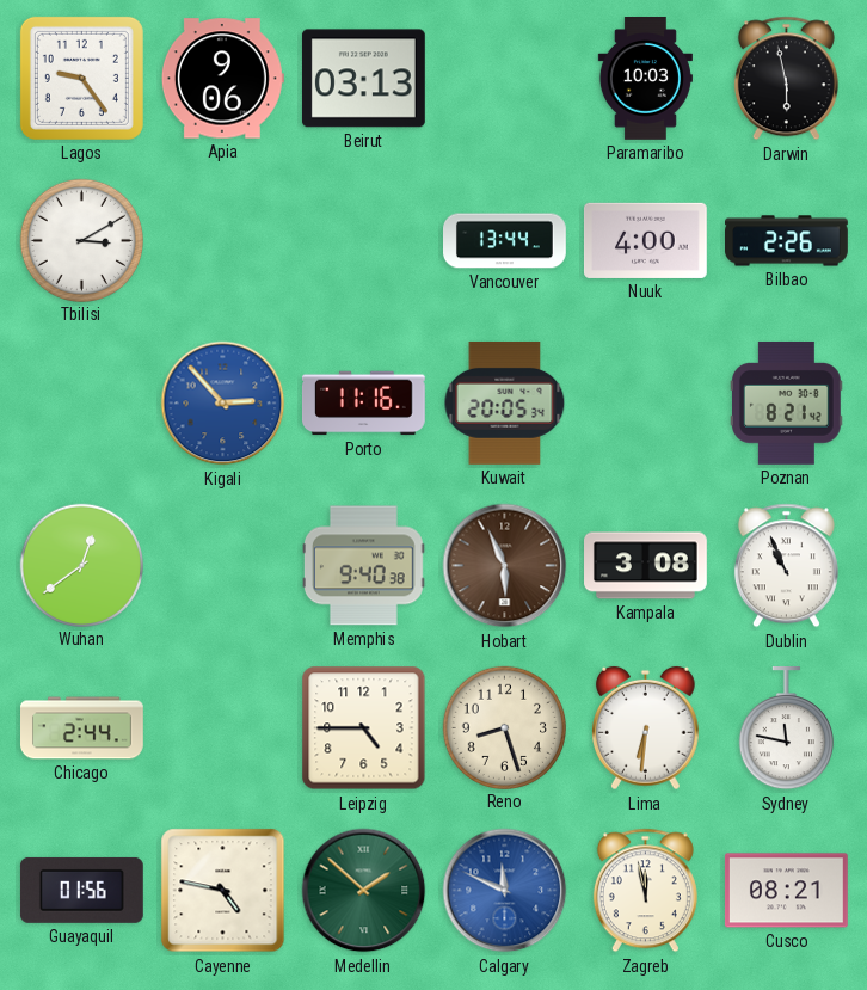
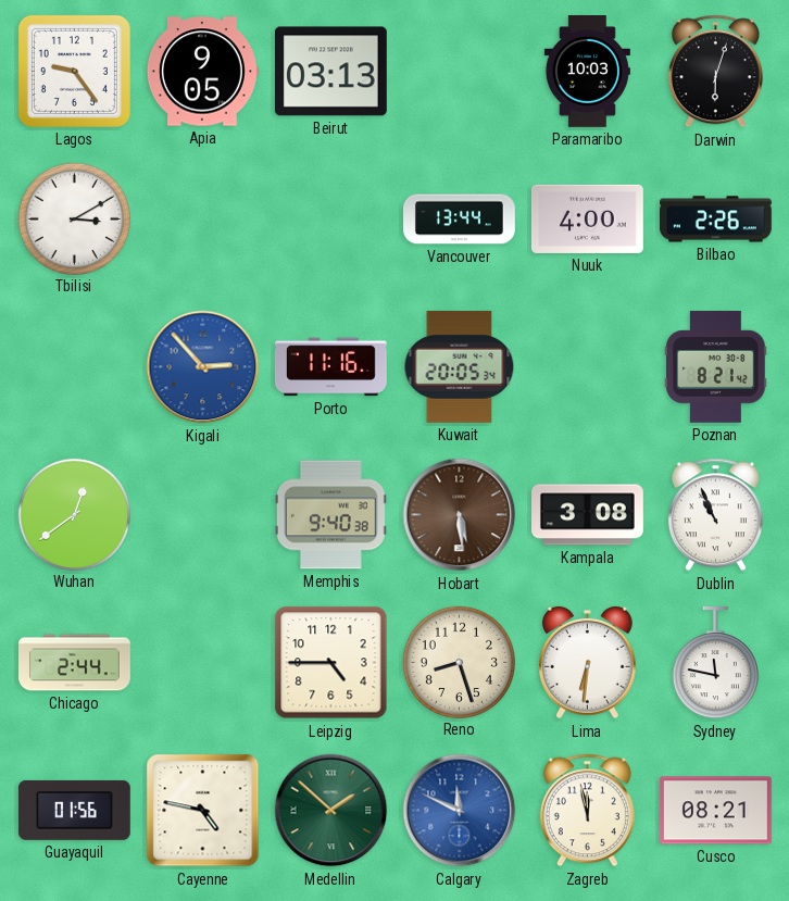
Apia: 9:06 -> 9:05
Darwin: 5:58 -> 6:03
Hobart: 5:56 -> 5:29
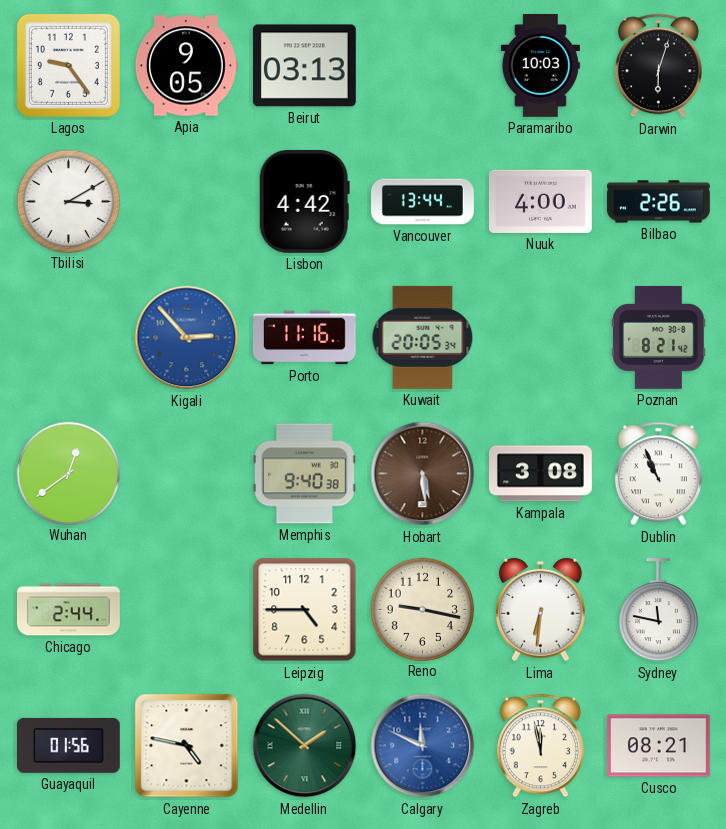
Lisbon: none -> 4:42
Reno: 8:27 -> 9:17
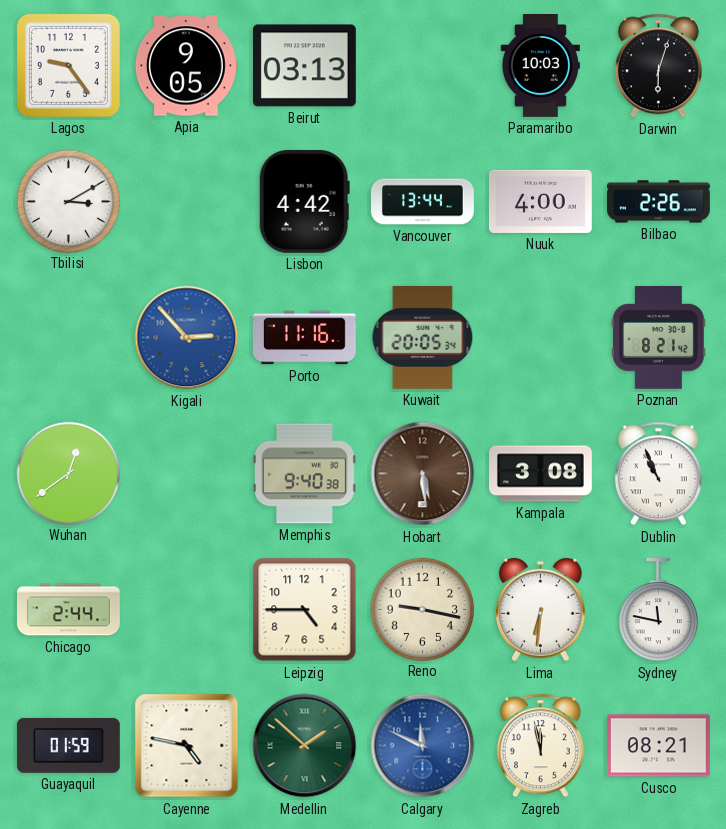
Guayaquil: 01:56 -> 01:59
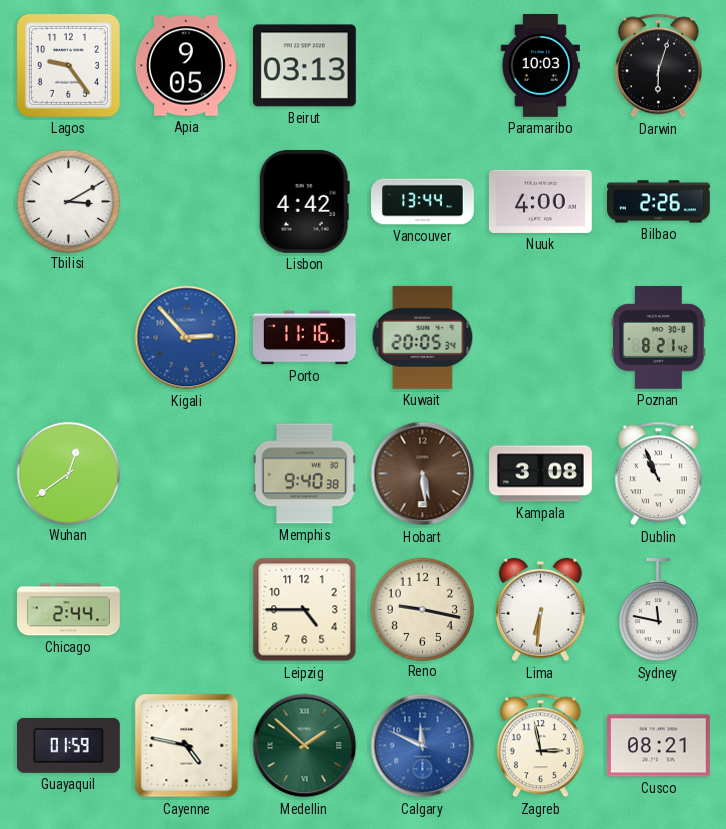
Zagreb: 11:58 -> 2:58
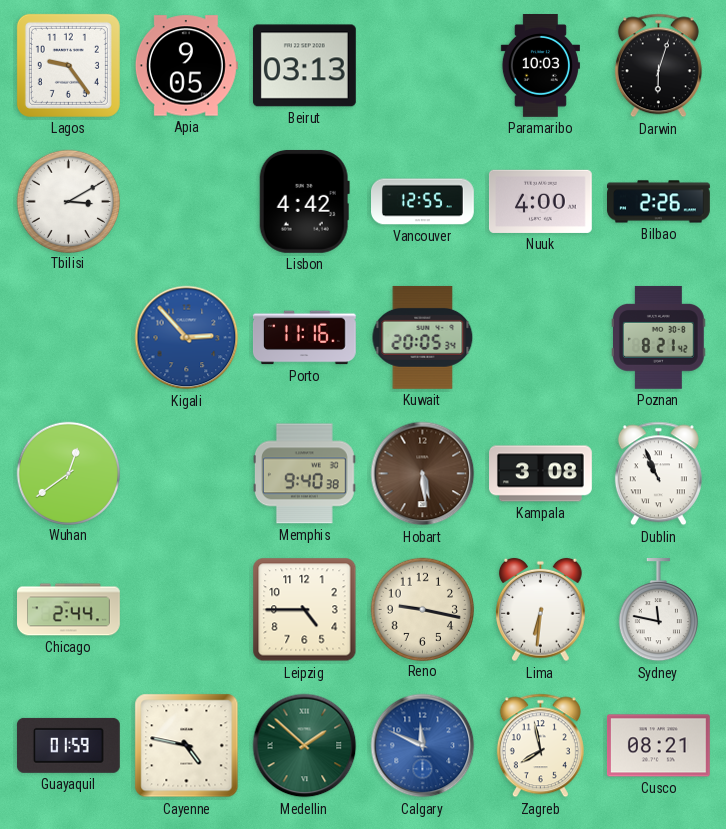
Vancouver: 13:44 -> 12:55
Zagreb: 2:58 -> 7:58
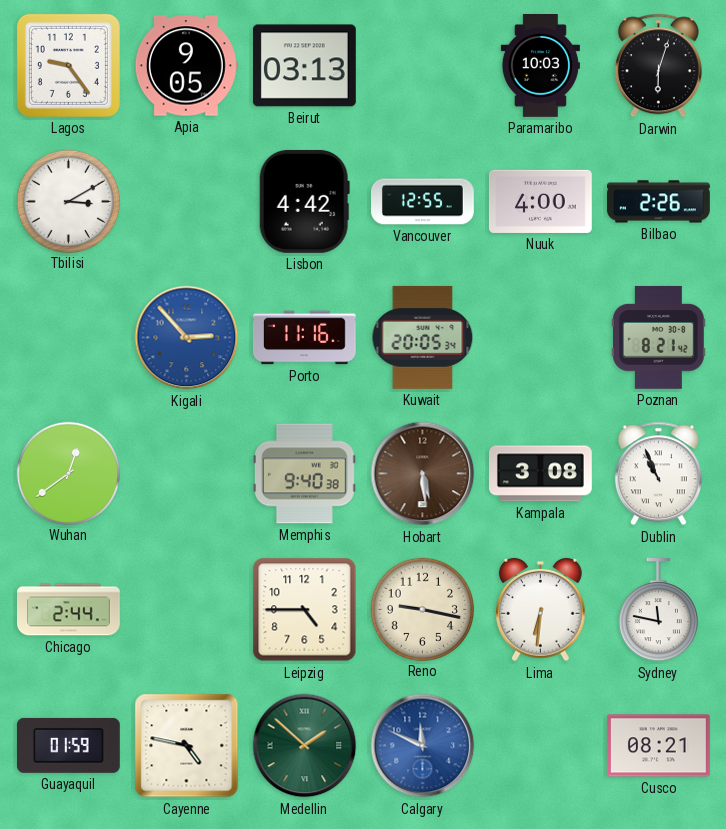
Zagreb: 7:58 -> none
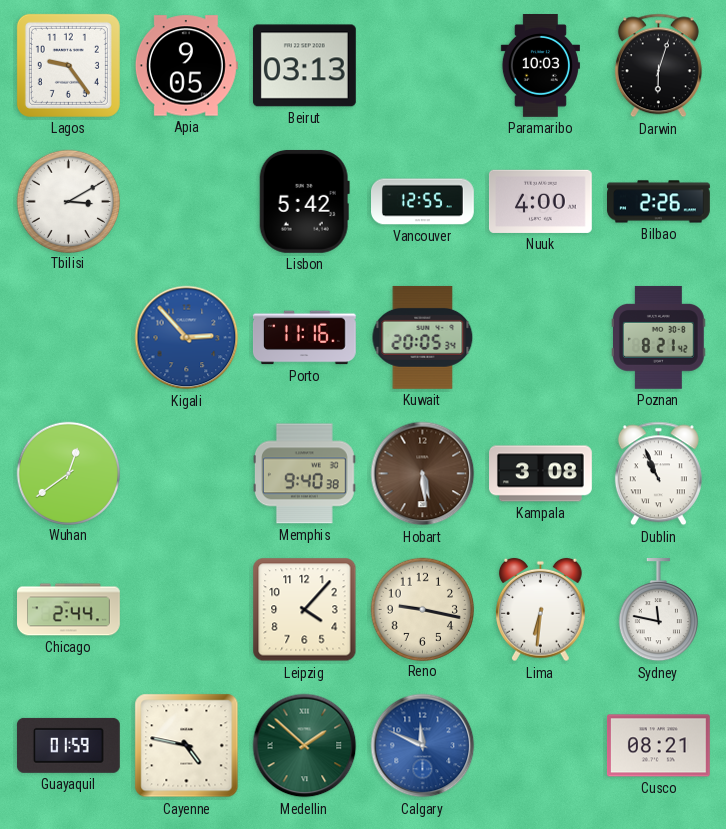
Lisbon: 4:42 -> 5:42
Leipzig: 4:45 -> 4:07
